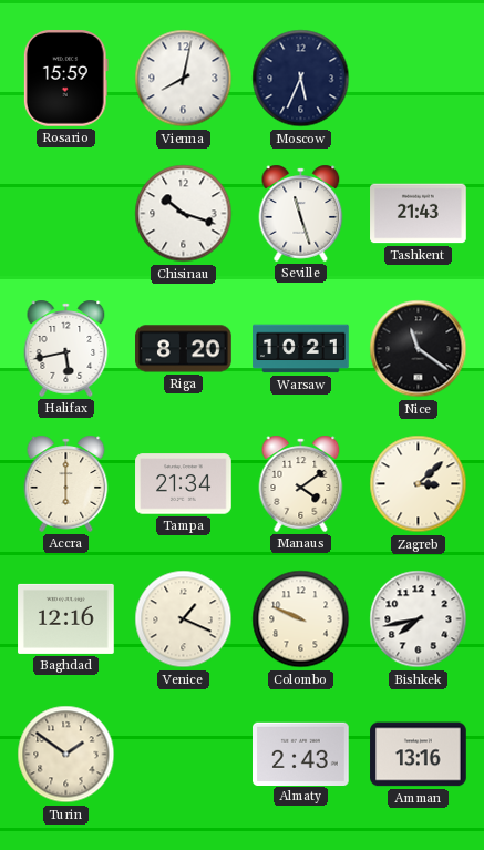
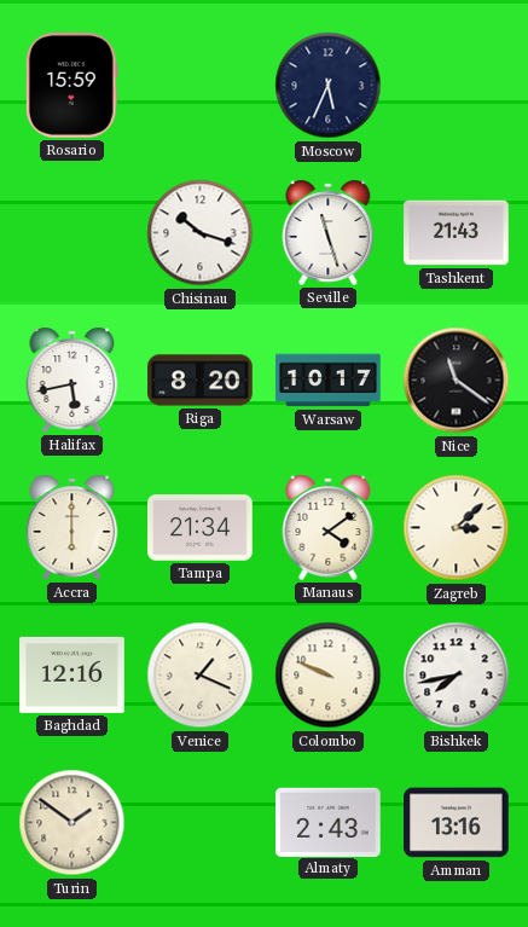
Vienna: 8:02 -> none
Warsaw: 10:21 -> 10:17
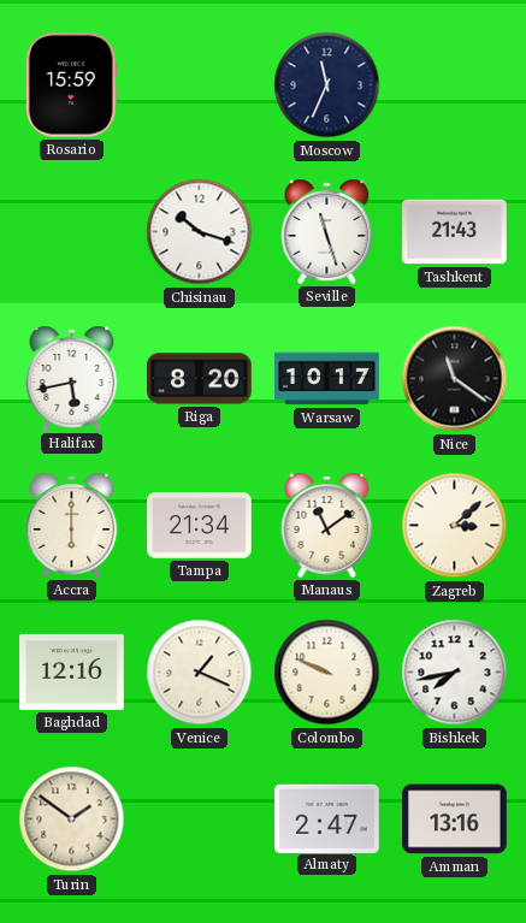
Moscow: 5:34 -> 11:34
Manaus: 4:09 -> 11:09
Almaty: 2:43 -> 2:47
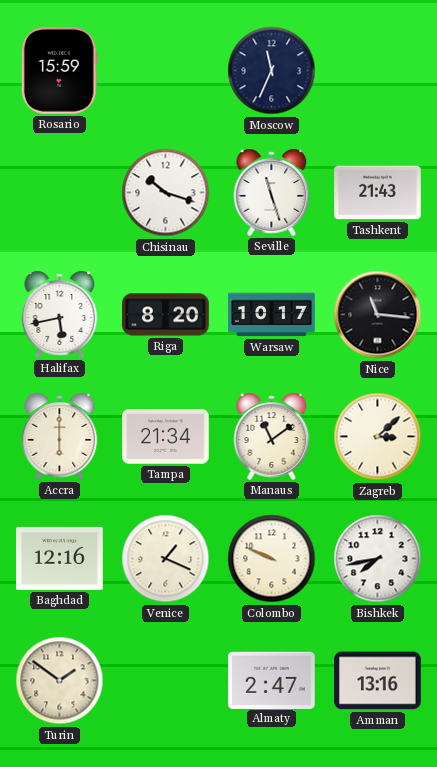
Nice: 11:21 -> 11:16
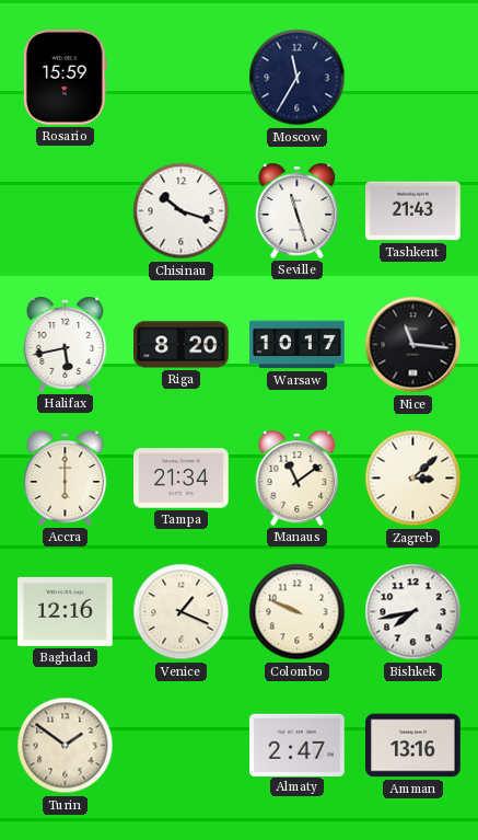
Moscow: 11:34 -> 11:35
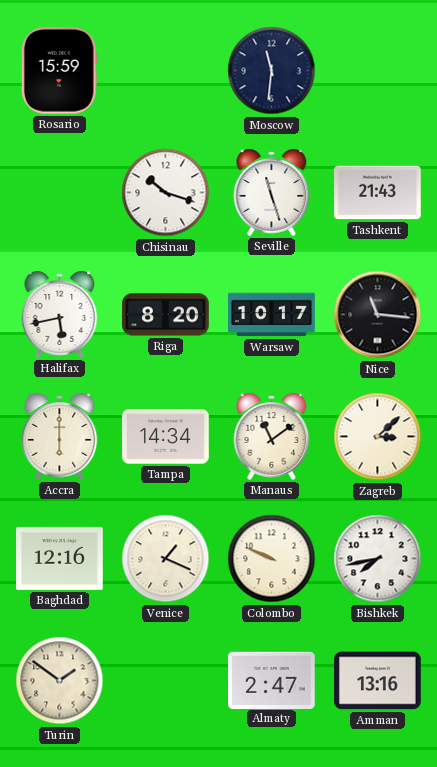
Moscow: 11:35 -> 11:31
Tampa: 21:34 -> 14:34
